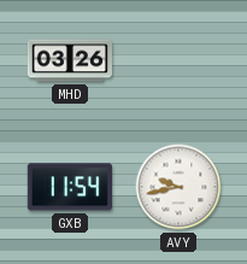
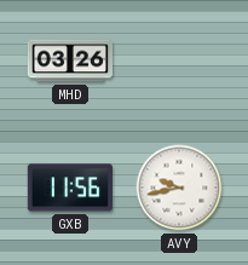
GXB: 11:54 -> 11:56
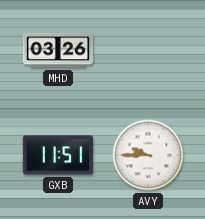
GXB: 11:56 -> 11:51
AVY: 9:43 -> 9:45
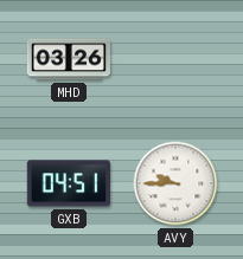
GXB: 11:51 -> 04:51
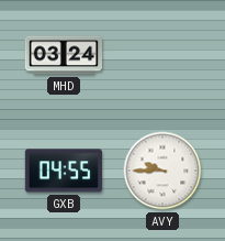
MHD: 03:26 -> 03:24
GXB: 04:51 -> 04:55
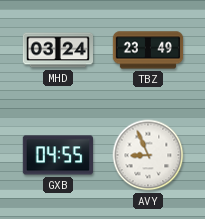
TBZ: none -> 23:49
AVY: 9:45 -> 8:56
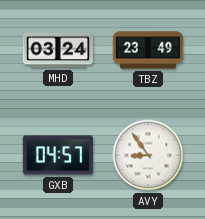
GXB: 04:55 -> 04:57
AVY: 8:56 -> 8:54
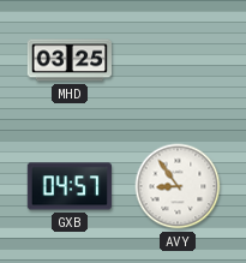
MHD: 03:24 -> 03:25
TBZ: 23:49 -> none
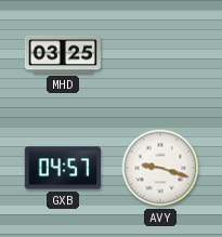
AVY: 8:54 -> 9:18
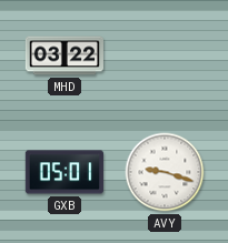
MHD: 03:25 -> 03:22
GXB: 04:57 -> 05:01
